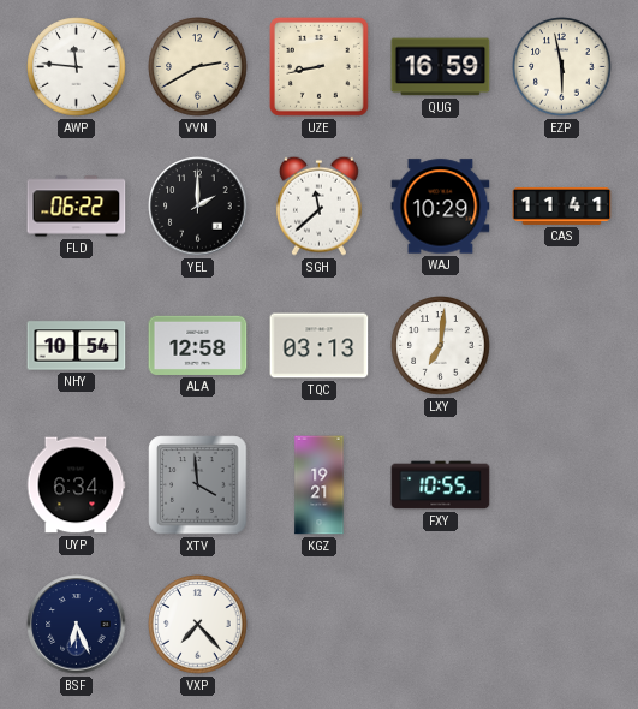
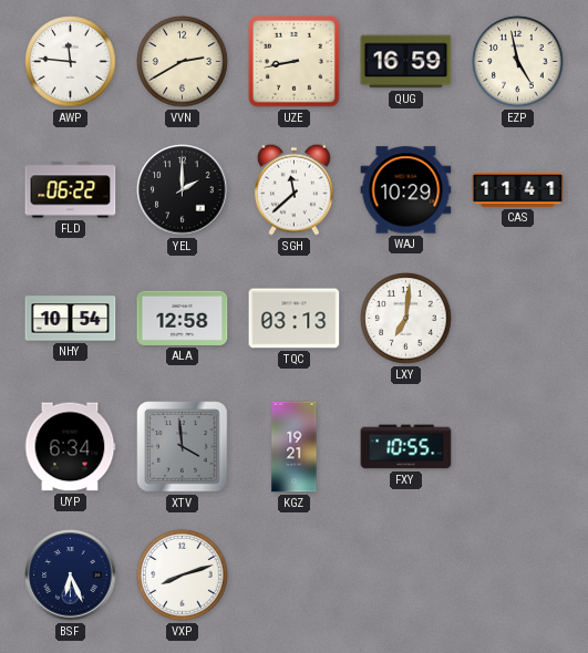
EZP: 5:58 -> 4:58
VXP: 7:23 -> 8:12
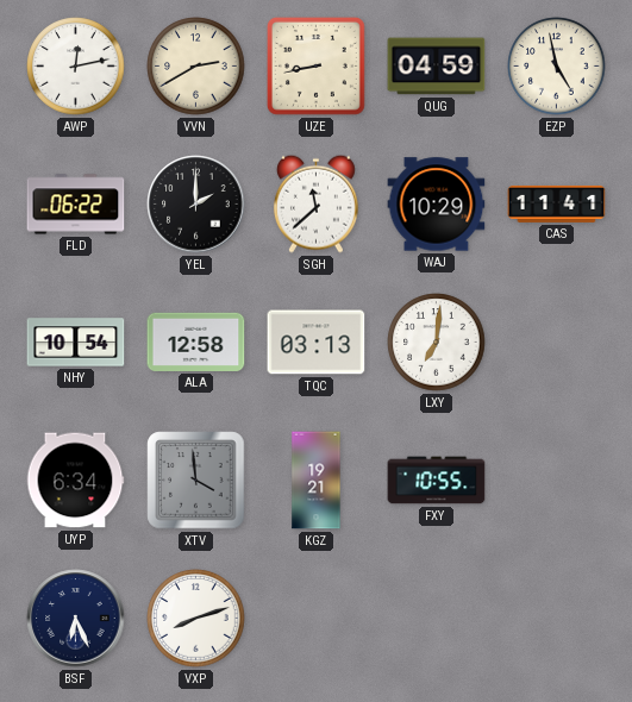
AWP: 11:46 -> 12:13
QUG: 16:59 -> 04:59
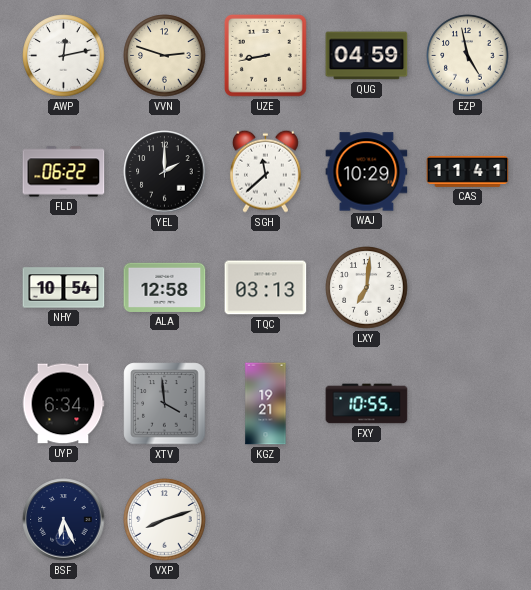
VVN: 2:40 -> 2:48
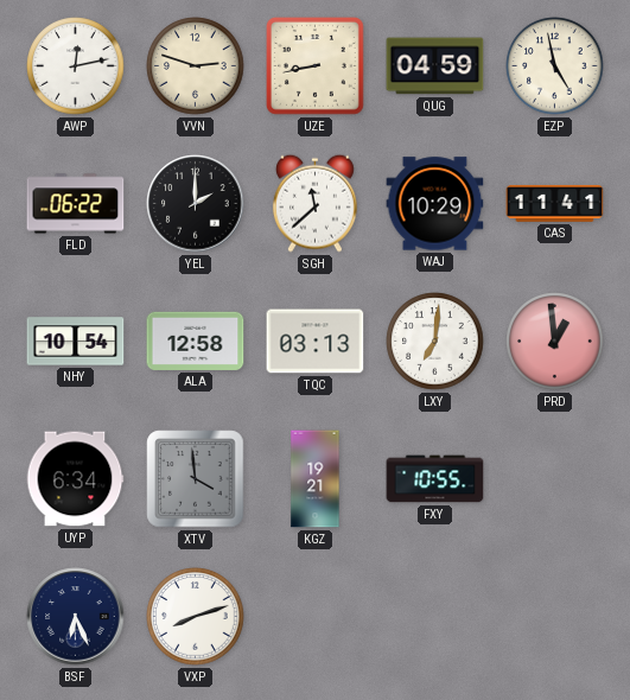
PRD: none -> 12:59
